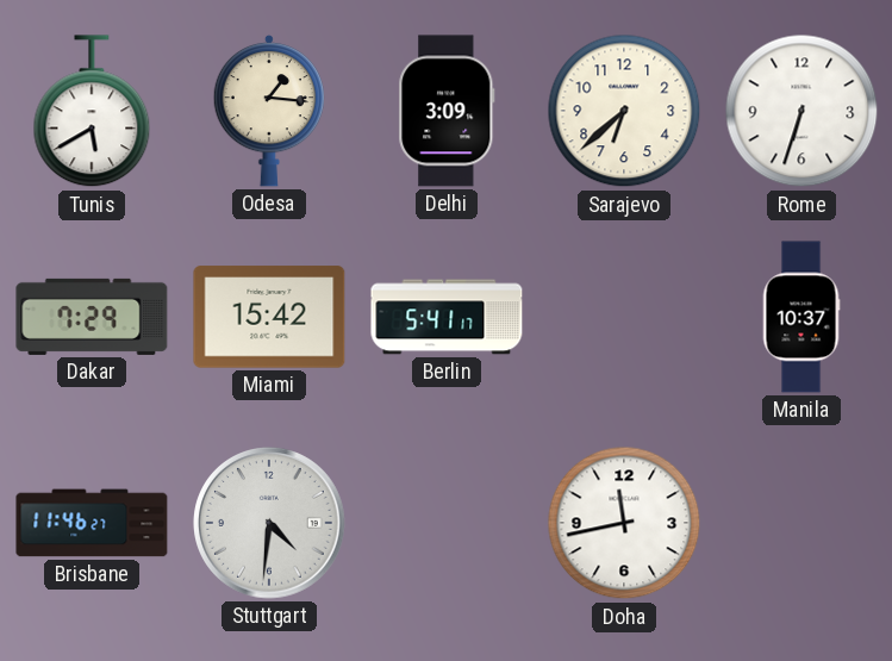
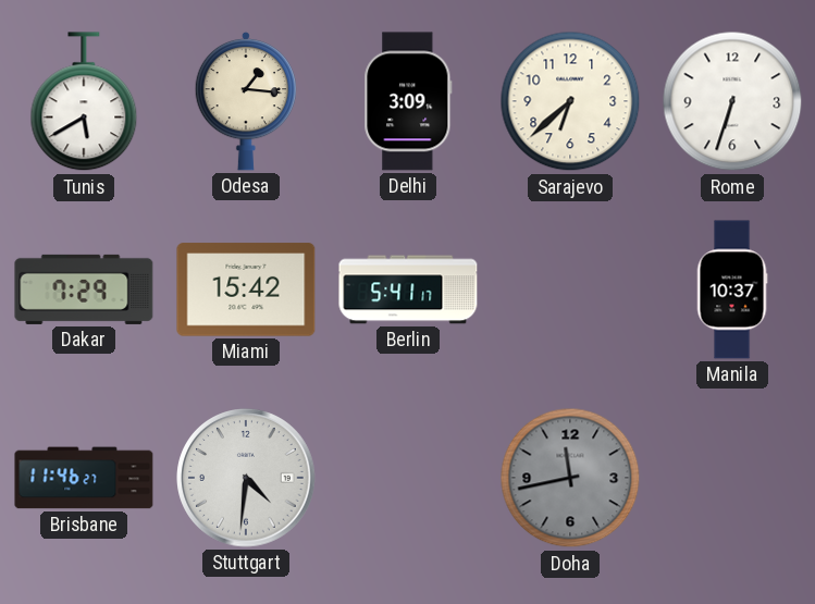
Doha dial: white -> grey
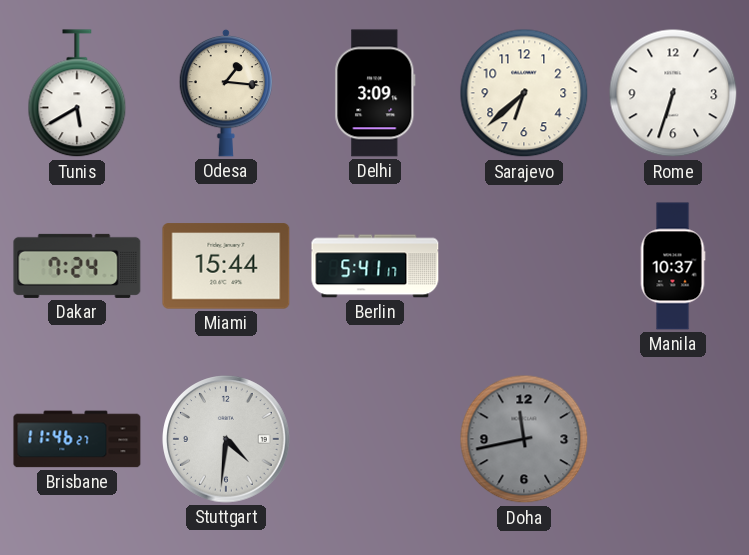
Dakar: 7:29 -> 7:24
Miami: 15:42 -> 15:44
